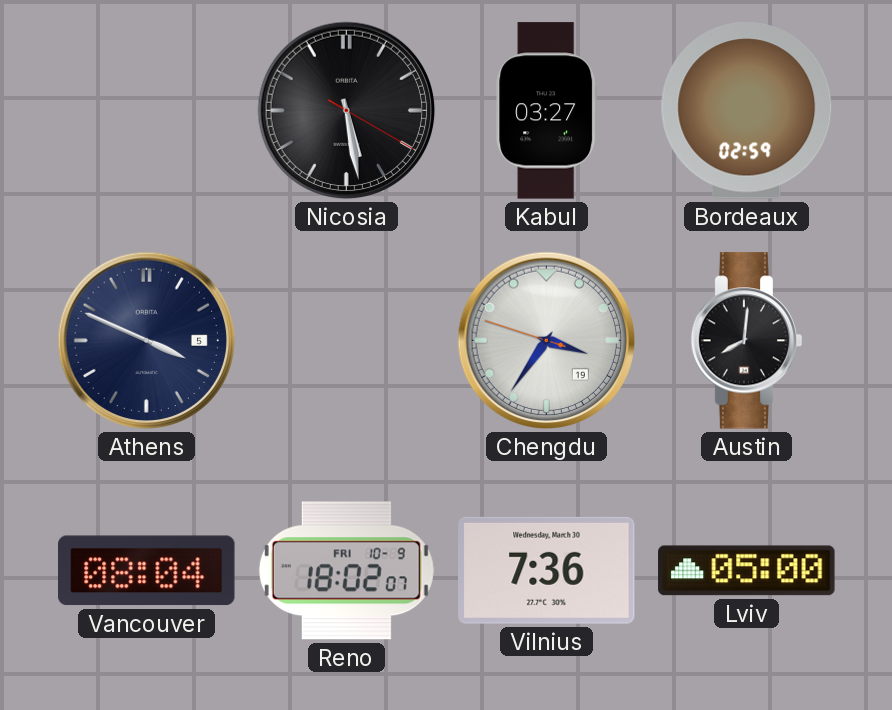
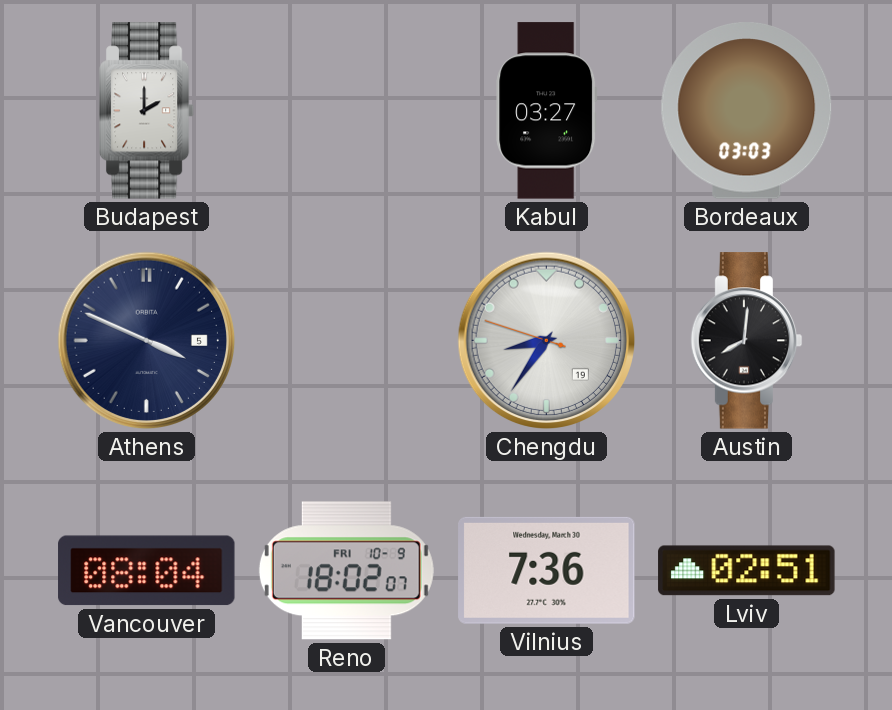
Budapest: none -> 2:00
Nicosia: 5:28 -> none
Bordeaux: 02:59 -> 03:03
Chengdu: 3:35 -> 8:35
Lviv: 05:00 -> 02:51
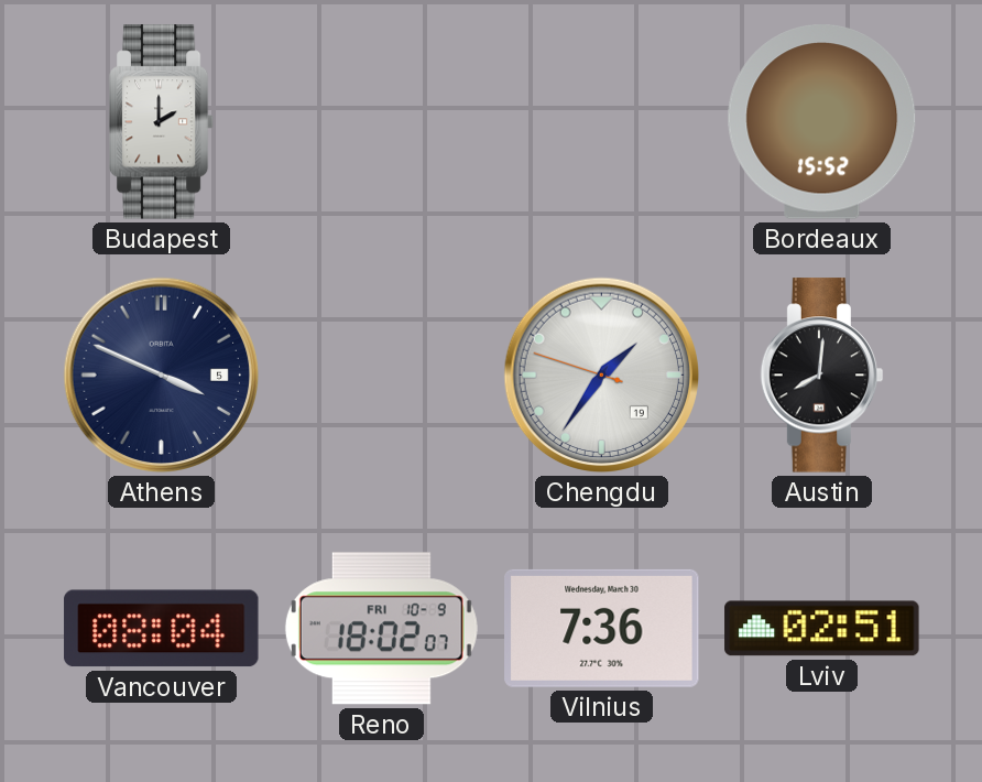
Kabul: 03:27 -> none
Bordeaux: 03:03 -> 15:52
Chengdu: 8:35 -> 1:35
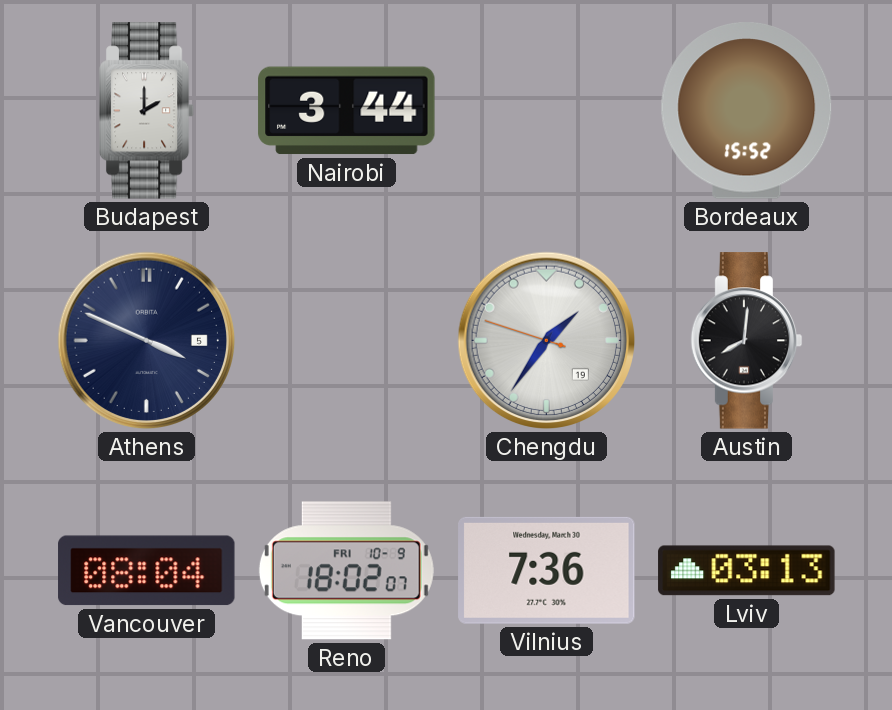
Nairobi: none -> 3:44
Lviv: 02:51 -> 03:13
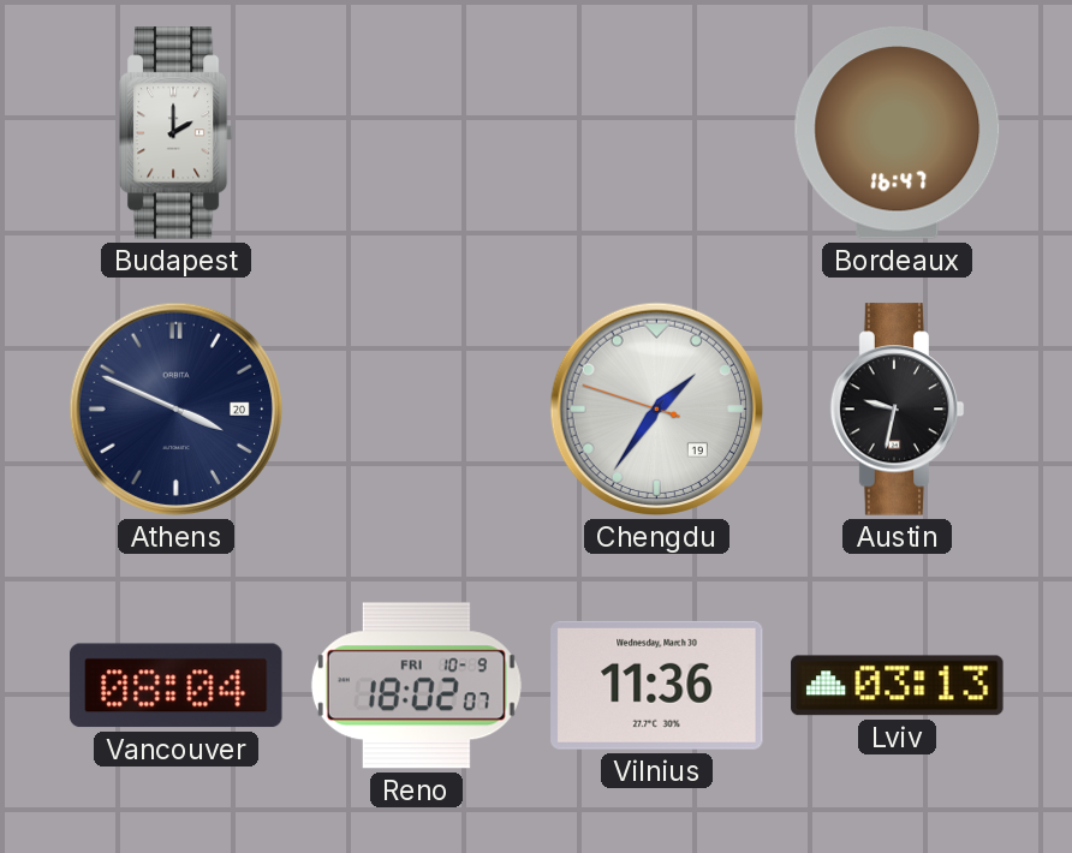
Nairobi: 3:44 -> none
Bordeaux: 15:52 -> 16:47
Athens date: 5 -> 20
Austin: 8:01 -> 9:32
Vilnius: 7:36 -> 11:36
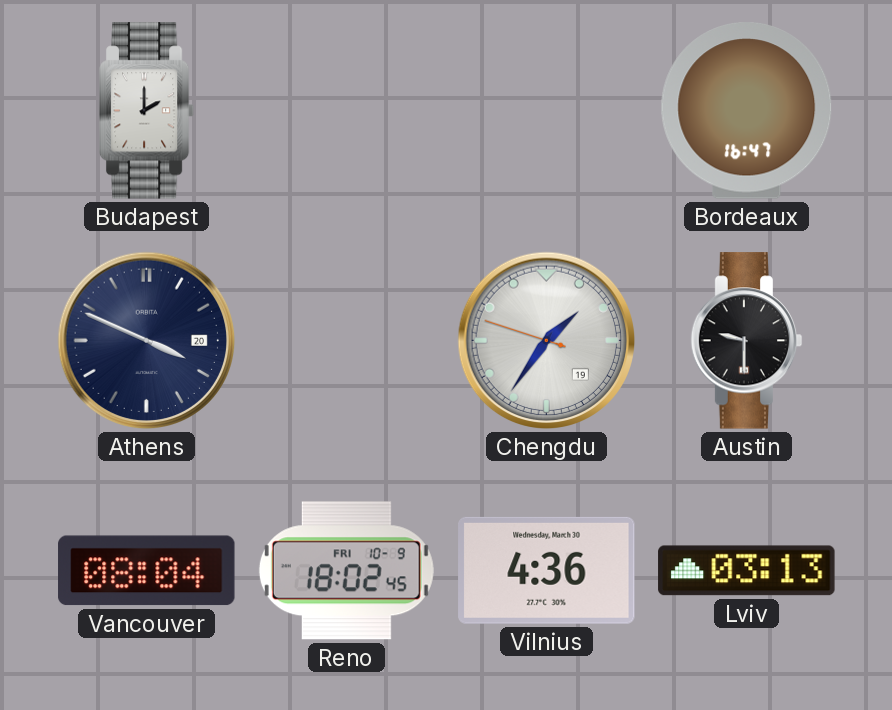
Austin: 9:32 -> 9:30
Reno: 18:02:07 -> 18:02:45
Vilnius: 11:36 -> 4:36
